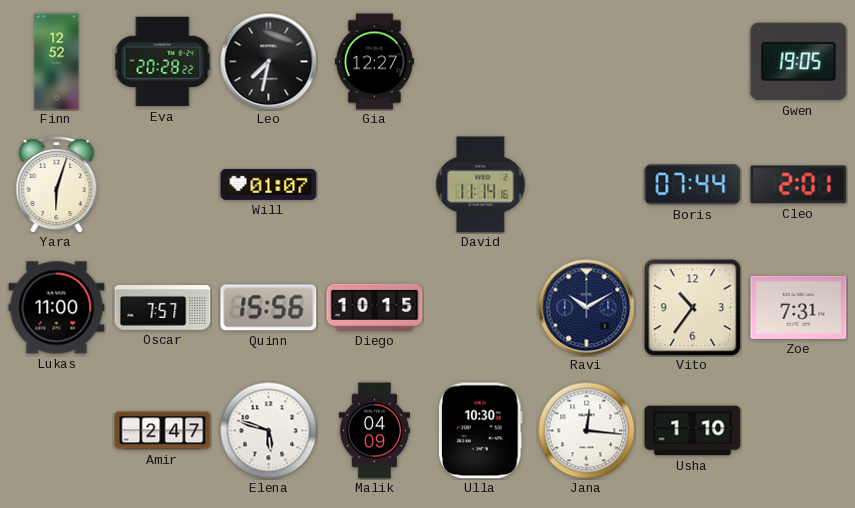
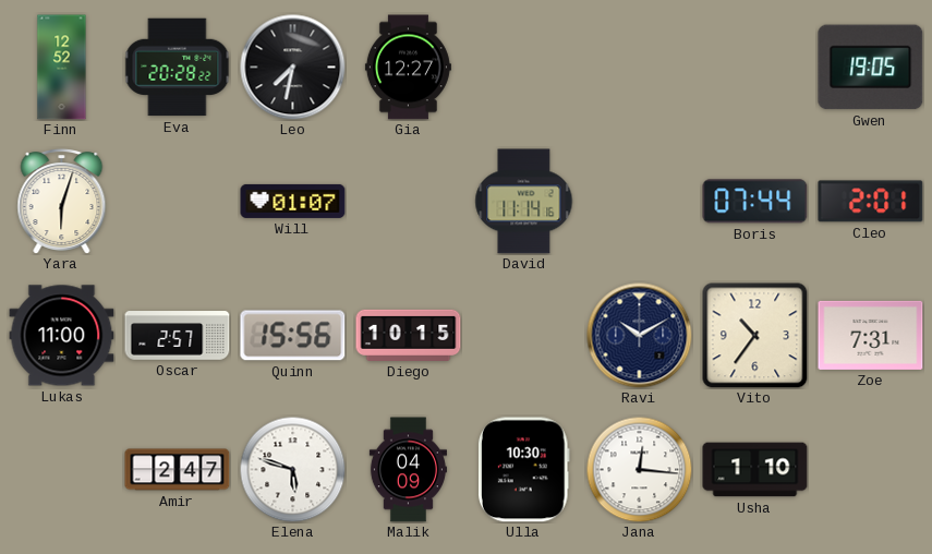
Oscar: 7:57 -> 2:57
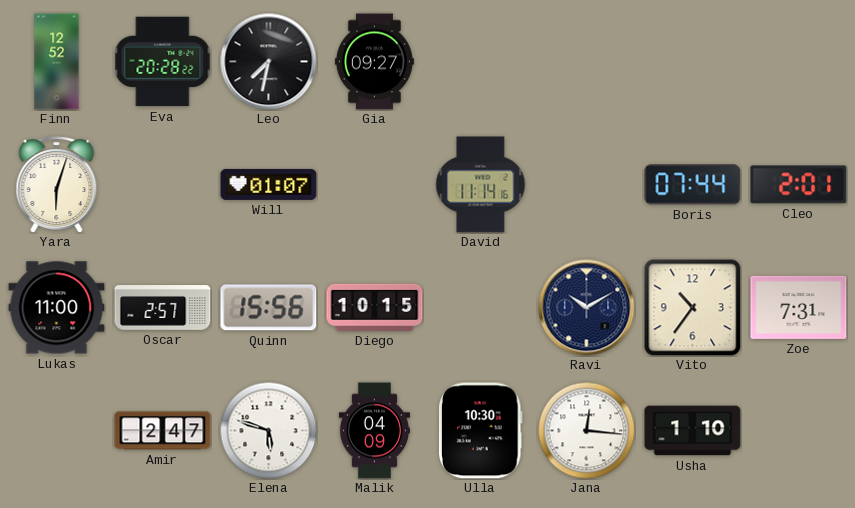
Gia: 12:27 -> 09:27
Gwen: 19:05 -> none
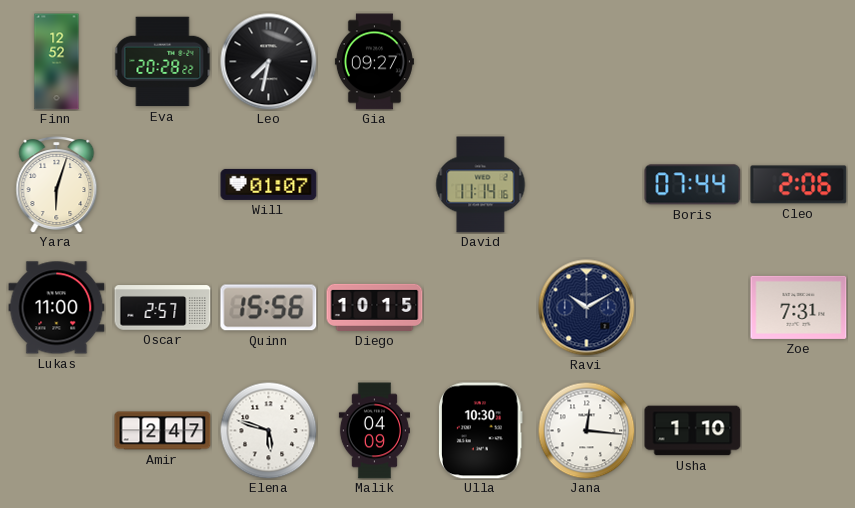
Cleo: 2:01 -> 2:06
Vito: 10:36 -> none
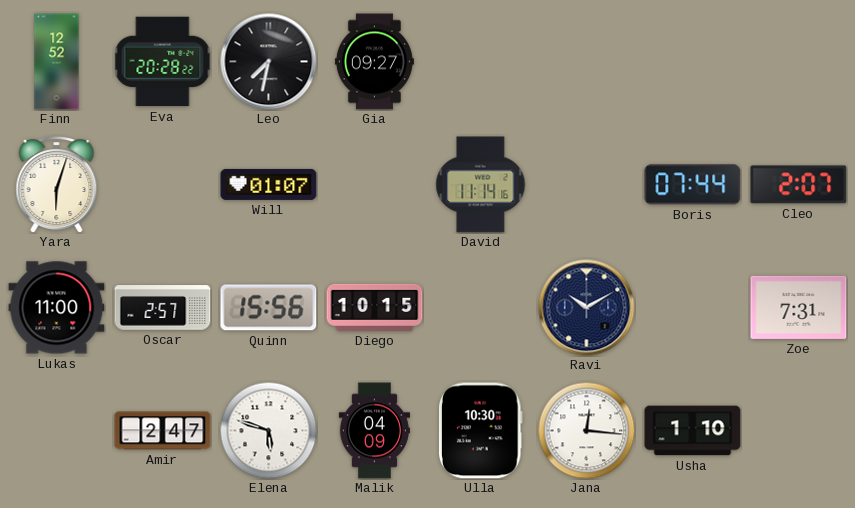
Cleo: 2:06 -> 2:07
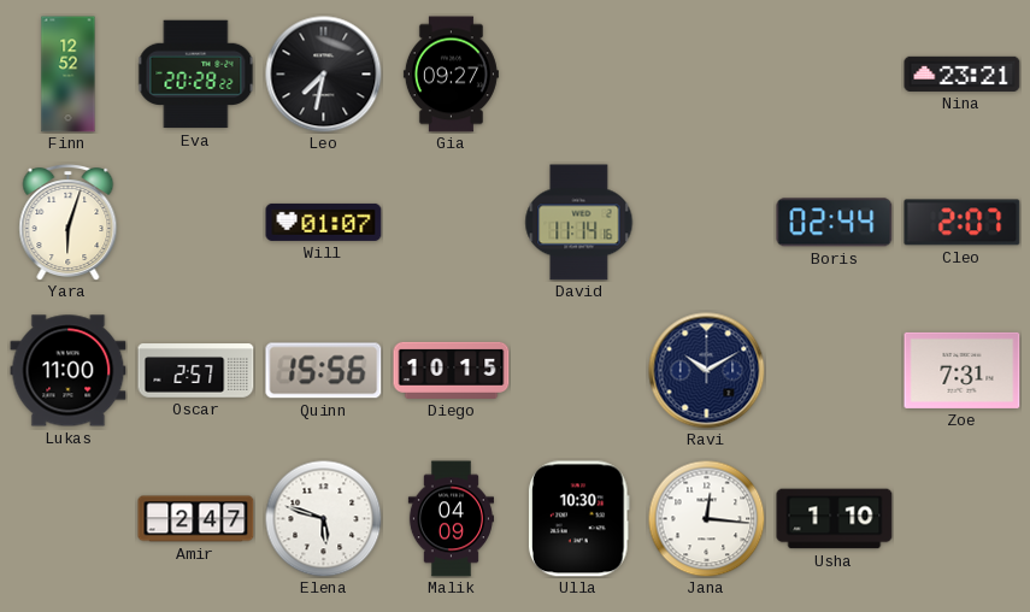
Nina: none -> 23:21
Boris: 07:44 -> 02:44
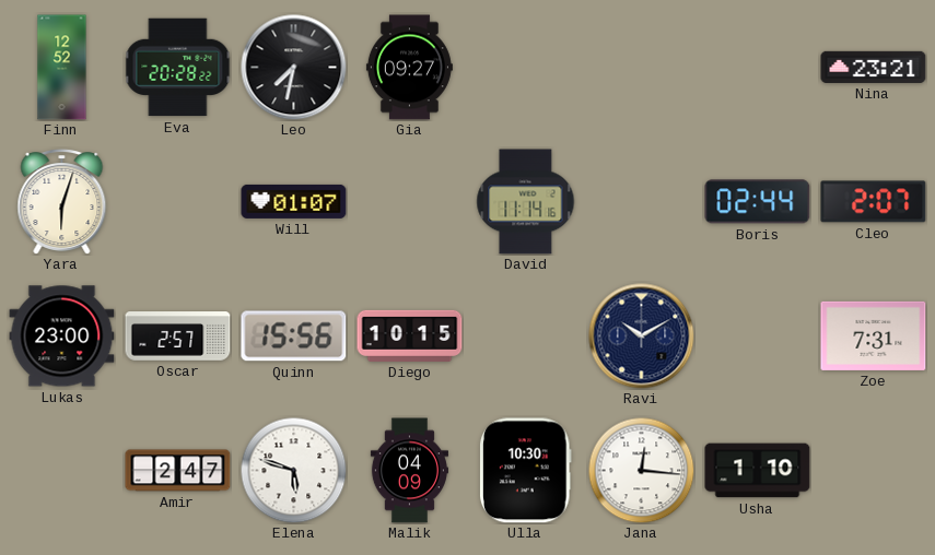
Lukas: 11:00 -> 23:00
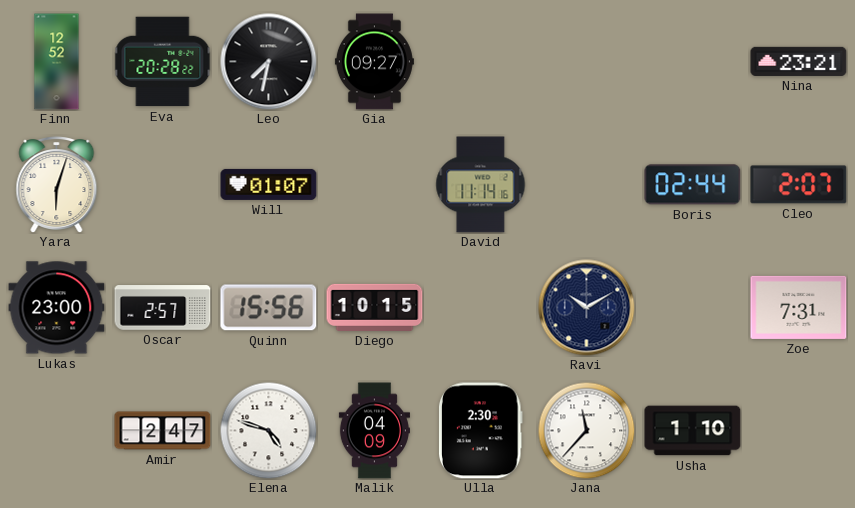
Elena: 5:48 -> 4:48
Ulla: 10:30 -> 2:30
Jana: 12:16 -> 11:37
